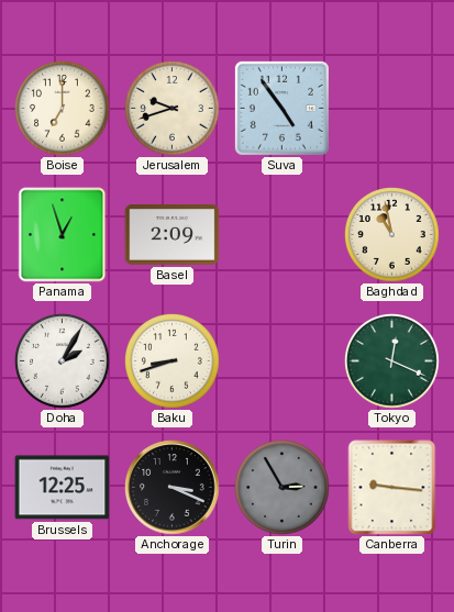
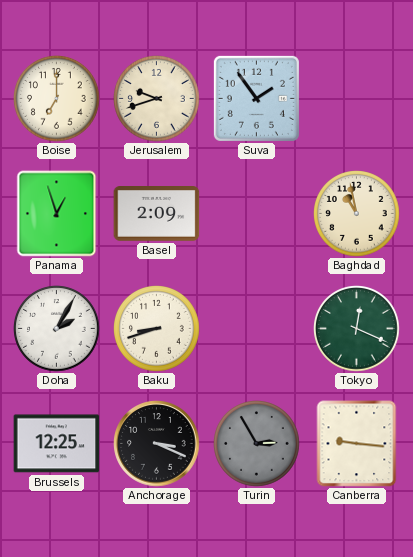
Suva: 4:54 -> 1:54
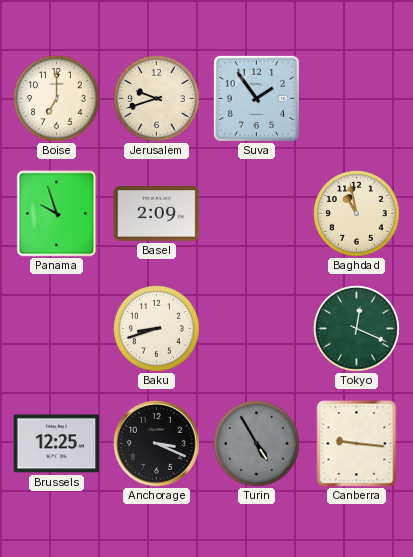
Panama: 12:57 -> 9:57
Doha: 2:05 -> none
Turin: 2:55 -> 4:55
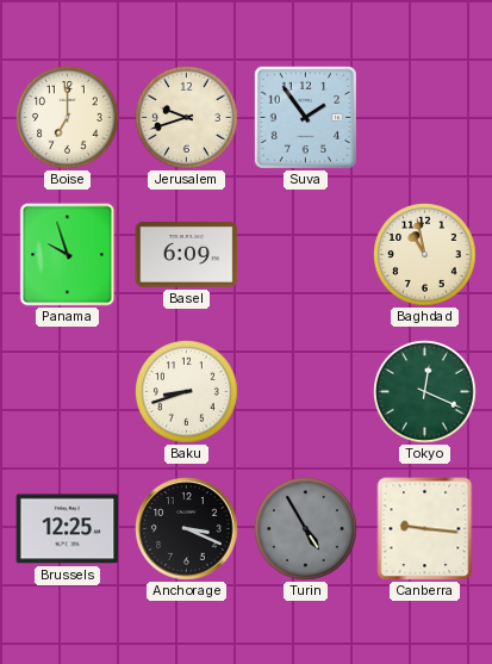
Basel: 2:09 -> 6:09
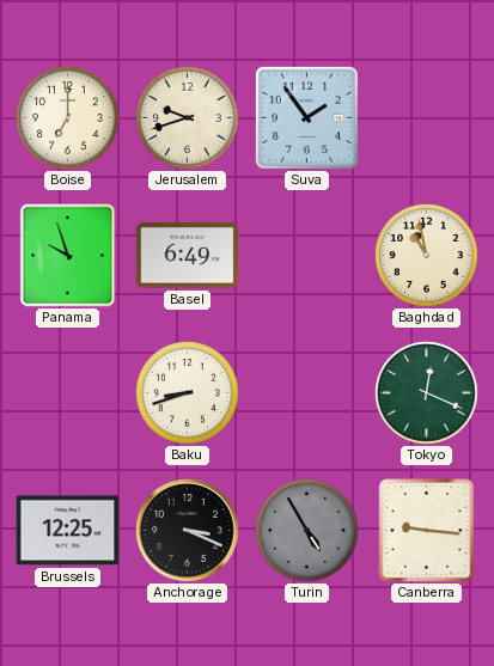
Basel: 6:09 -> 6:49
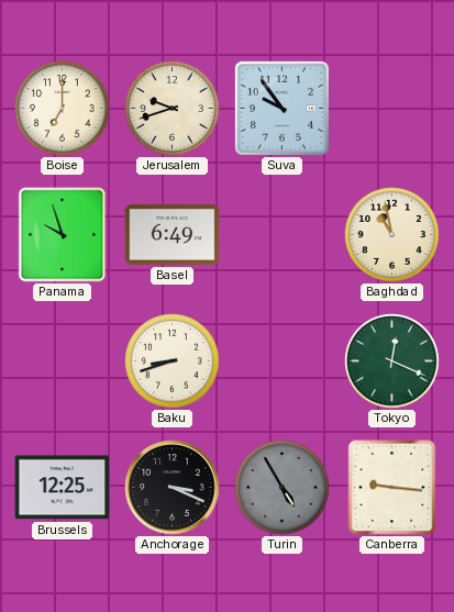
Suva: 1:54 -> 9:54
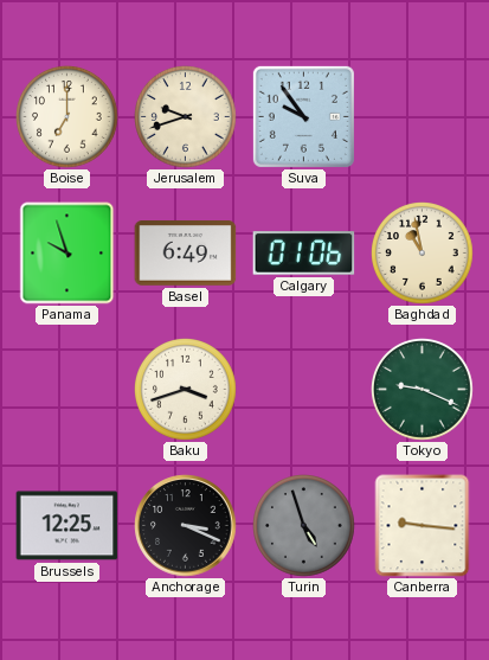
Calgary: none -> 01:06
Baku: 8:42 -> 3:42
Tokyo: 12:19 -> 9:19
Turin: 4:55 -> 4:57
